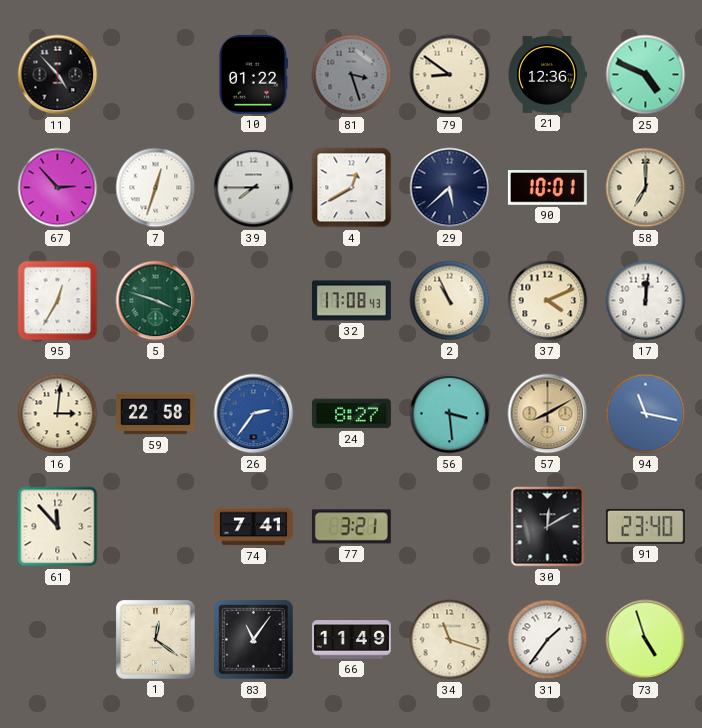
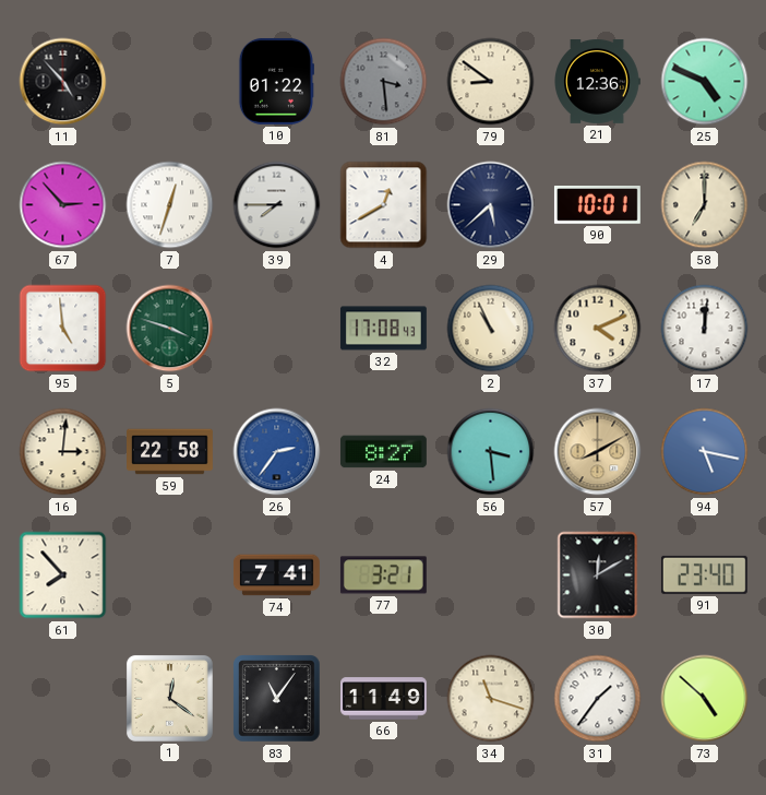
81: 3:27 -> 3:29
95: 12:35 -> 4:59
94: 11:17 -> 5:17
61: 11:53 -> 7:53
73: 4:57 -> 4:52
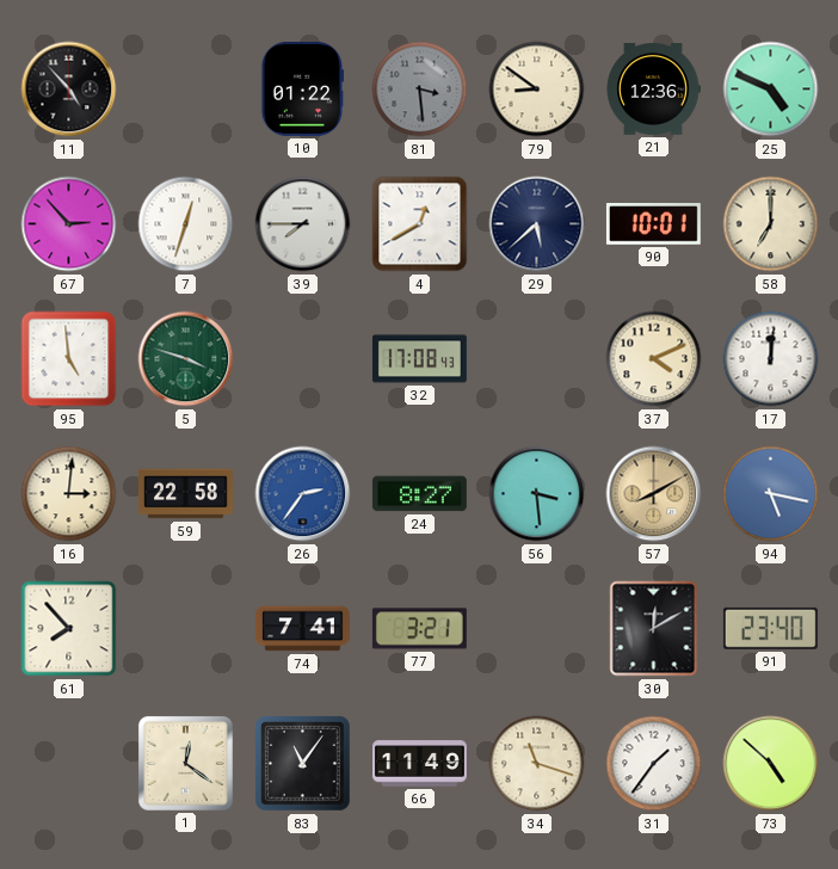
2: 10:56 -> none
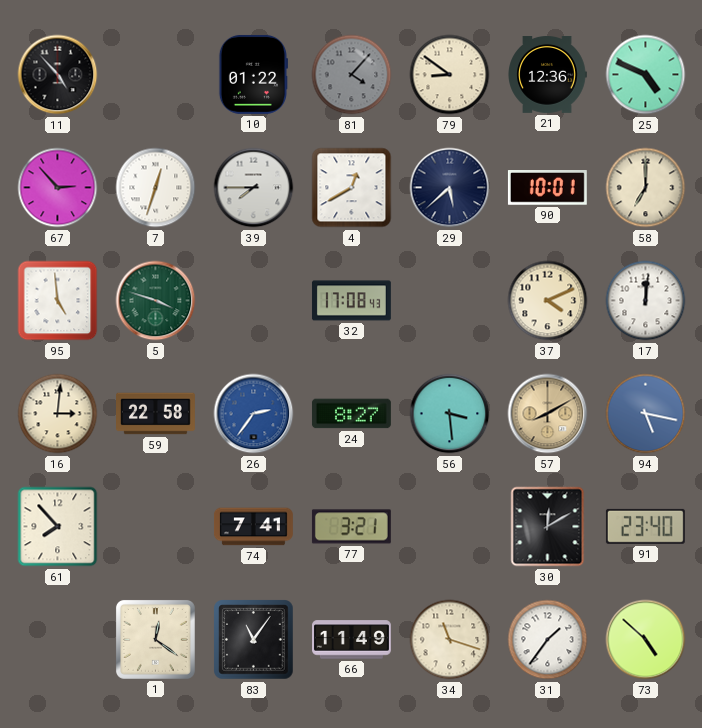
81: 3:29 -> 4:07
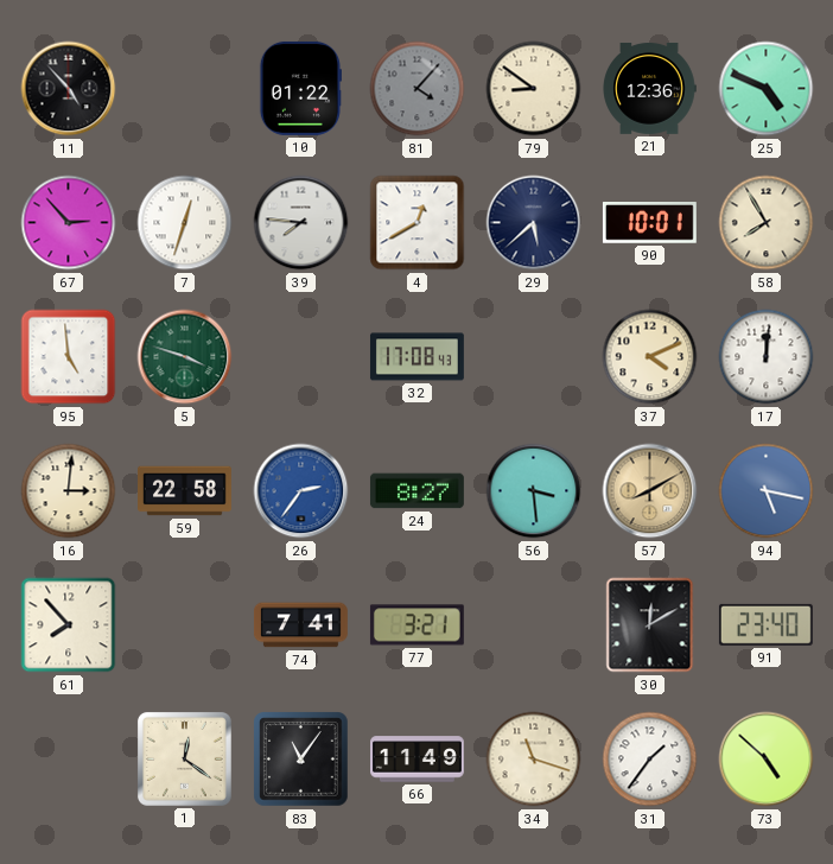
39: 7:45 -> 7:46
58: 7:00 -> 7:55
